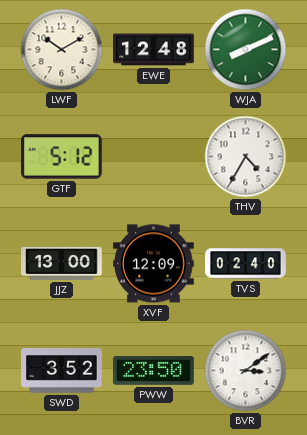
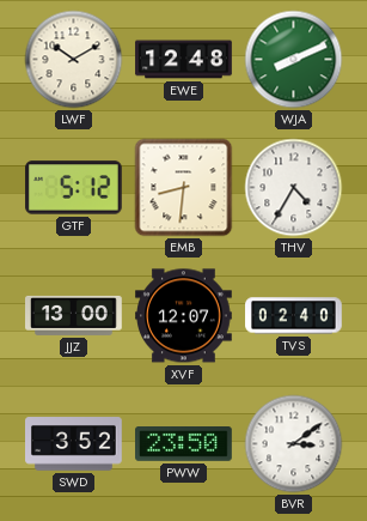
EMB: none -> 8:31
XVF: 12:09 -> 12:07
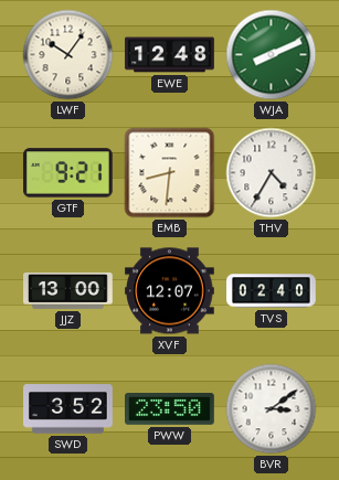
LWF: 10:10 -> 10:06
GTF: 5:12 -> 9:21
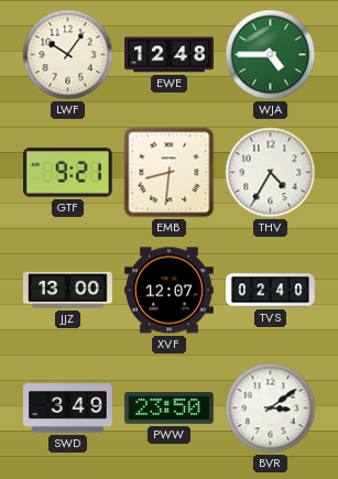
WJA: 8:11 -> 4:45
SWD: 3:52 -> 3:49
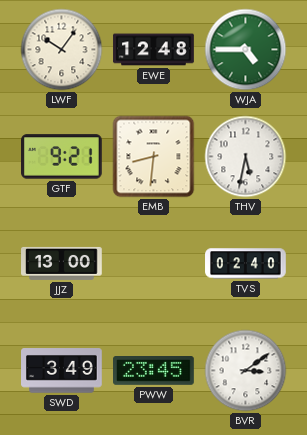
THV: 4:35 -> 5:32
XVF: 12:07 -> none
PWW: 23:50 -> 23:45
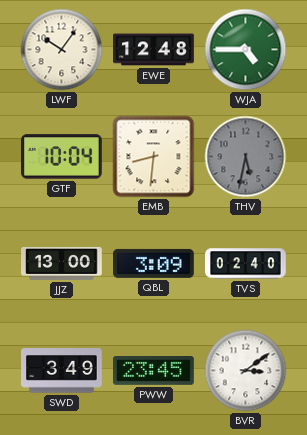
GTF: 9:21 -> 10:04
THV dial: white -> grey
QBL: none -> 3:09
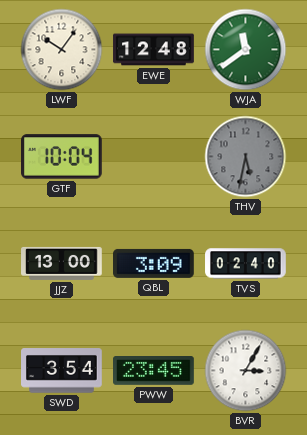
WJA: 4:45 -> 11:39
EMB: 8:31 -> none
SWD: 3:49 -> 3:54
BVR: 3:09 -> 3:05
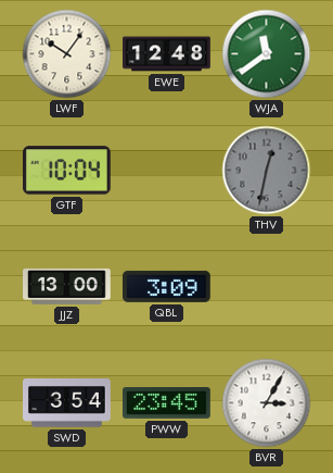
THV: 5:32 -> 12:32
TVS: 02:40 -> none
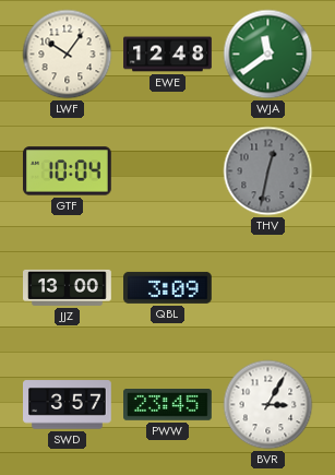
SWD: 3:54 -> 3:57
